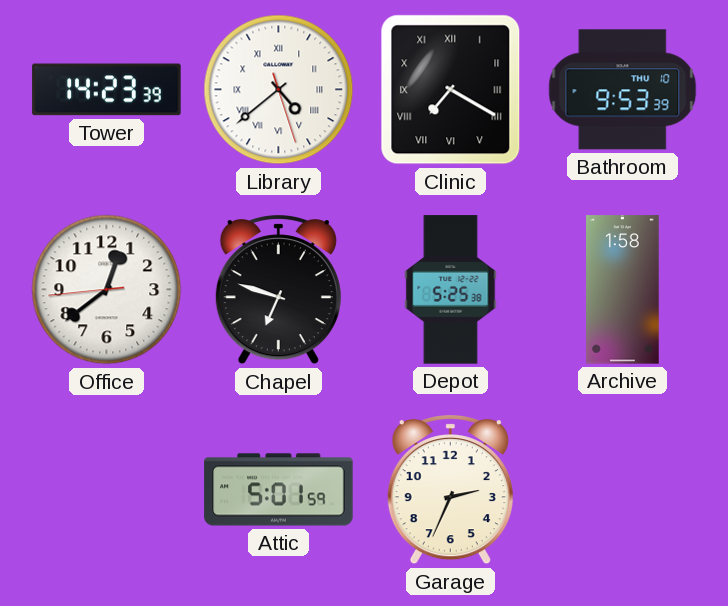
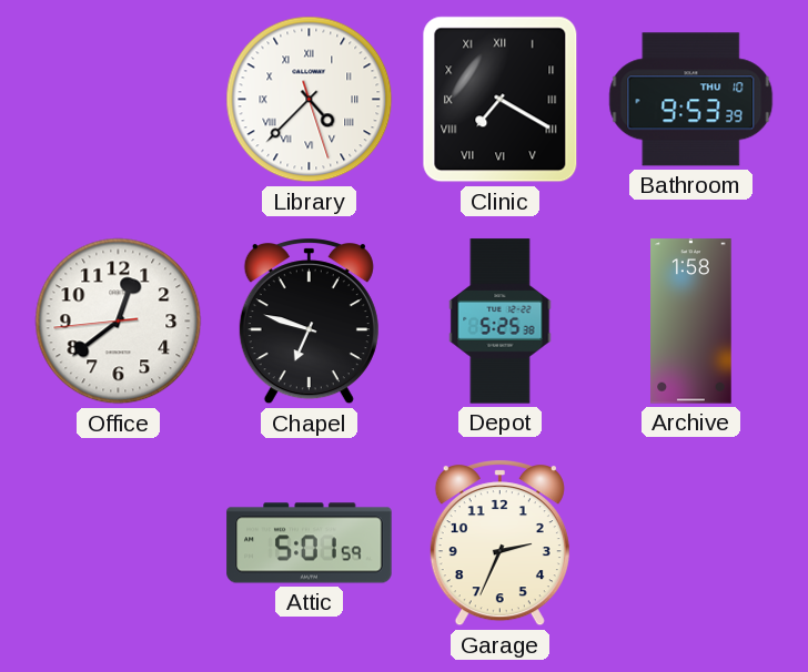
Tower: 14:23 -> none
Library: 4:38 -> 4:37
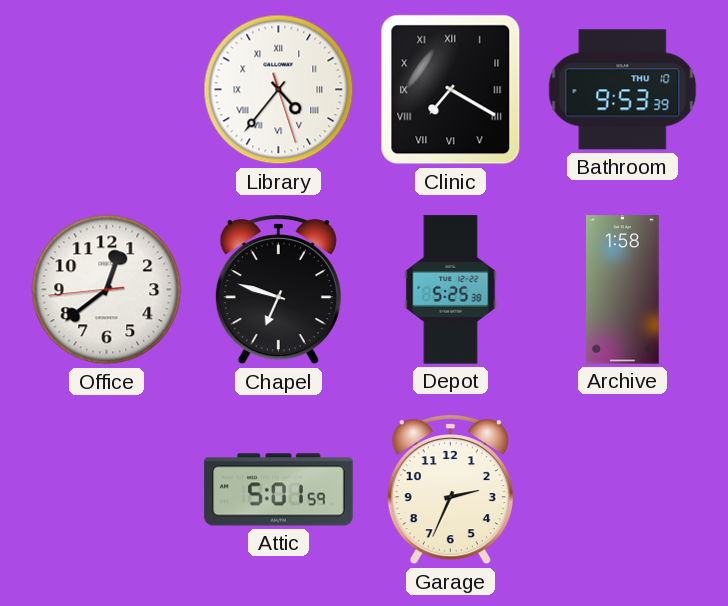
Library: 4:37 -> 4:36
